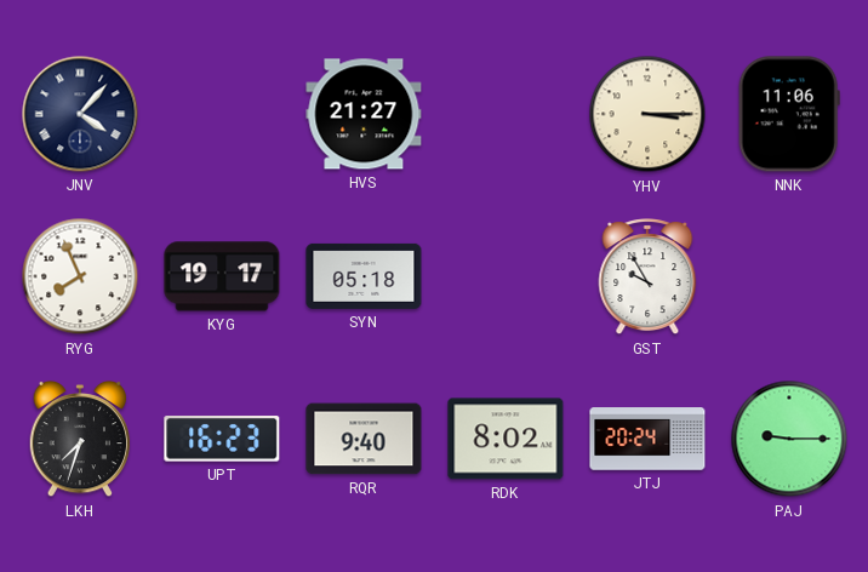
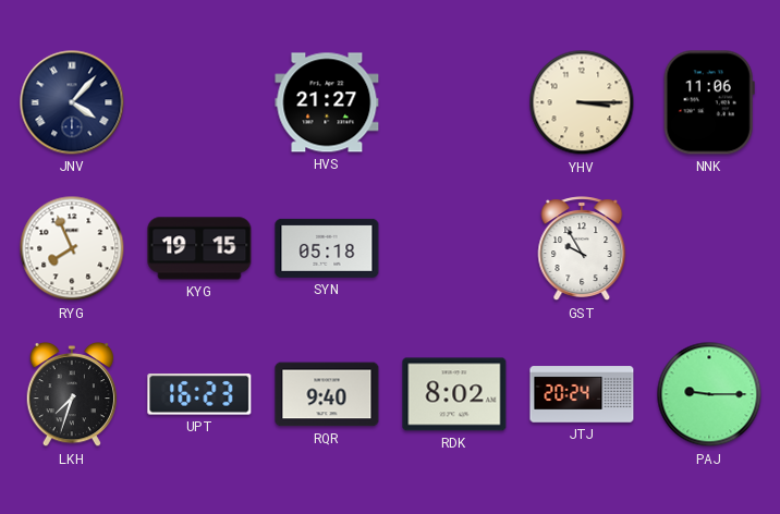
KYG: 19:17 -> 19:15
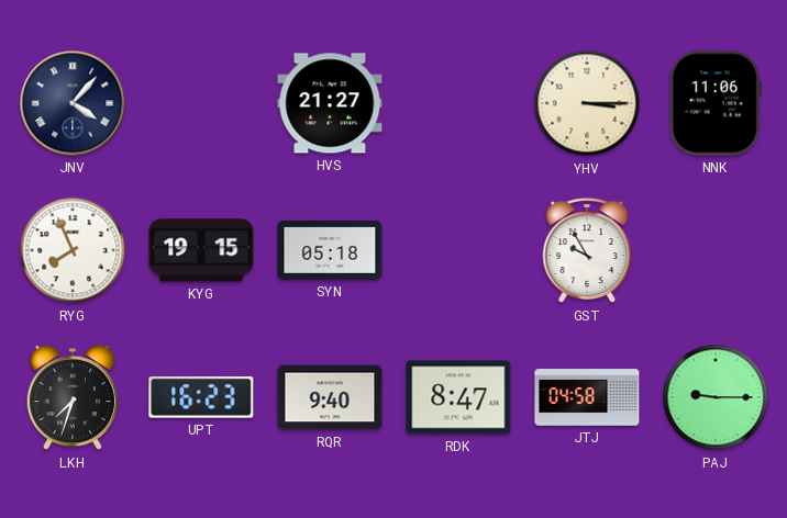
RDK: 8:02 -> 8:47
JTJ: 20:24 -> 04:58
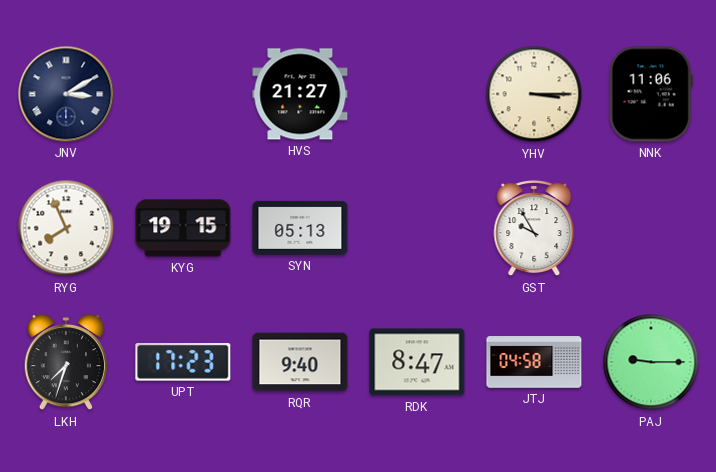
JNV: 4:07 -> 3:10
SYN: 05:18 -> 05:13
UPT: 16:23 -> 17:23
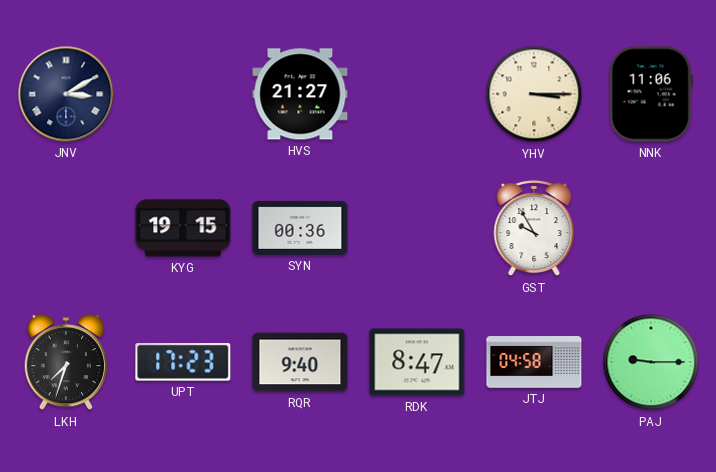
RYG: 7:56 -> none
SYN: 05:13 -> 00:36
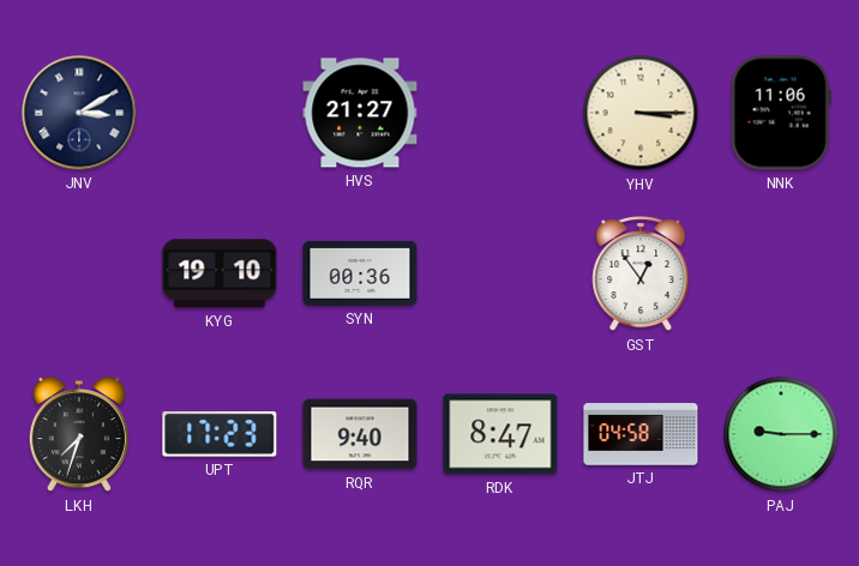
KYG: 19:15 -> 19:10
GST: 9:55 -> 12:54
